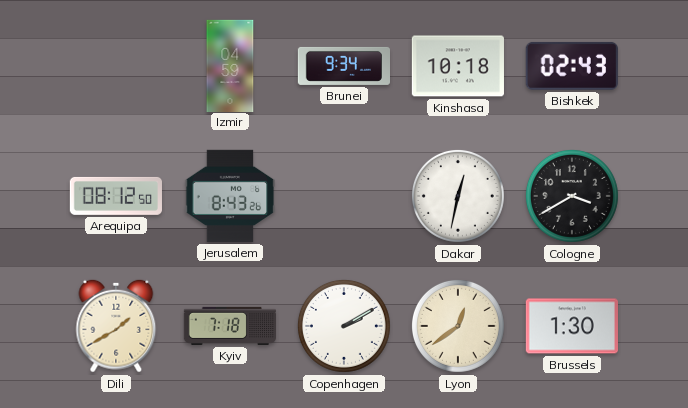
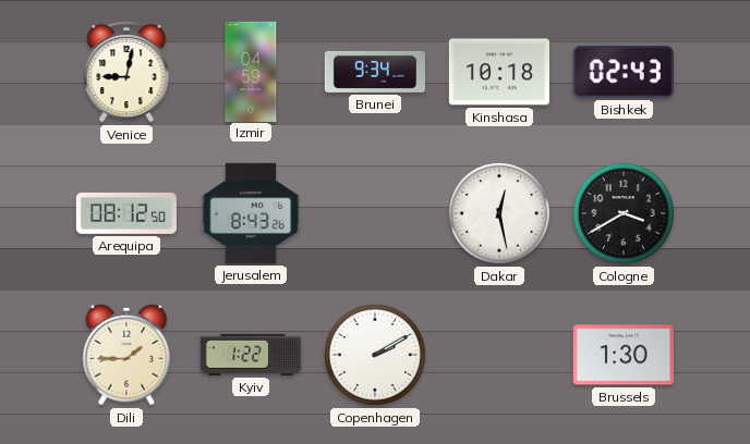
Venice: none -> 9:02
Dakar: 12:32 -> 12:28
Dili: 1:40 -> 1:45
Kyiv: 7:18 -> 1:22
Lyon: 12:39 -> none
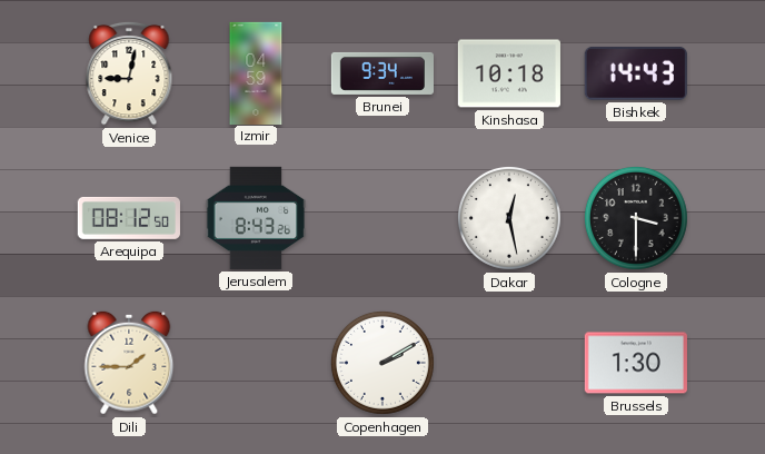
Bishkek: 02:43 -> 14:43
Cologne: 3:40 -> 3:30
Kyiv: 1:22 -> none
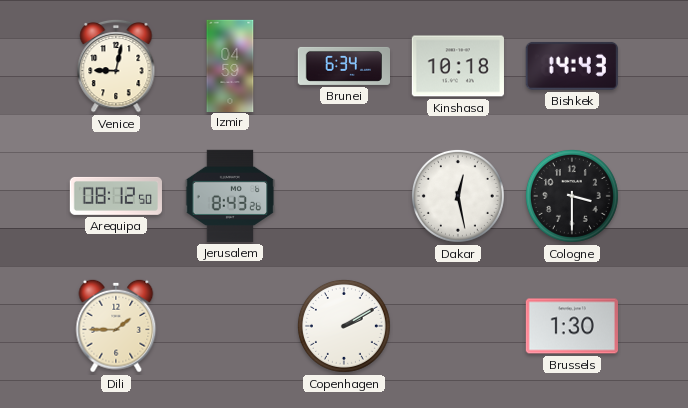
Brunei: 9:34 -> 6:34
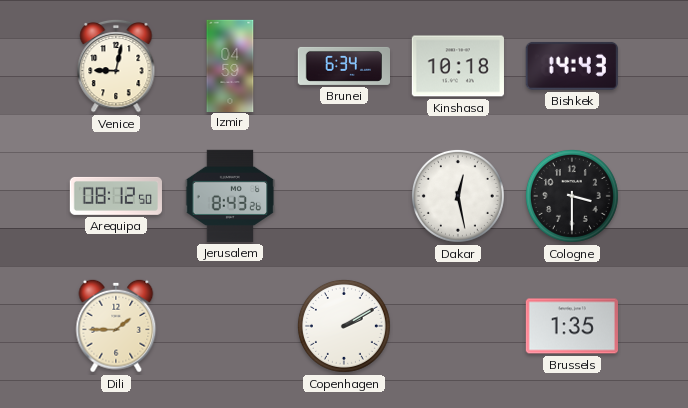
Brussels: 1:30 -> 1:35
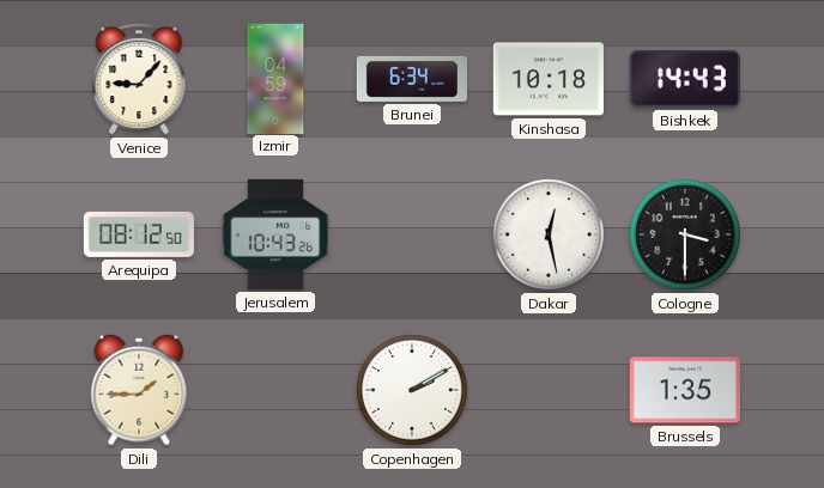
Venice: 9:02 -> 9:07
Jerusalem: 8:43 -> 10:43
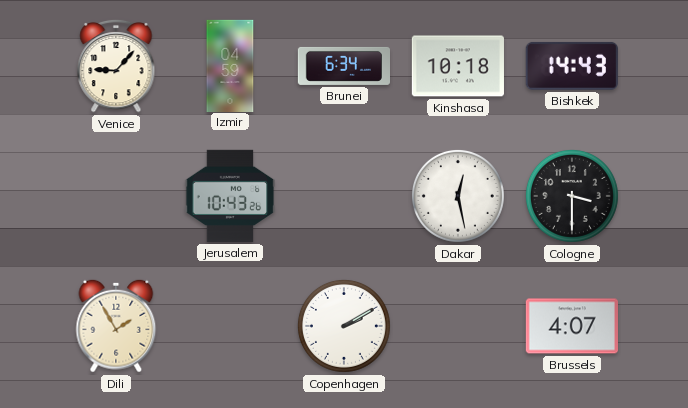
Arequipa: 08:12 -> none
Dili: 1:45 -> 1:55
Brussels: 1:35 -> 4:07
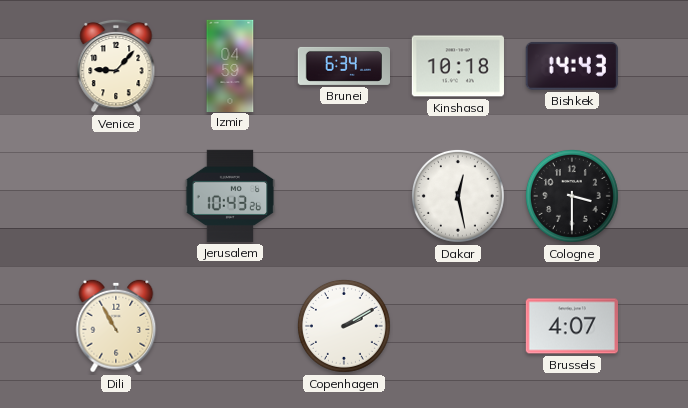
Dili: 1:55 -> 10:55
